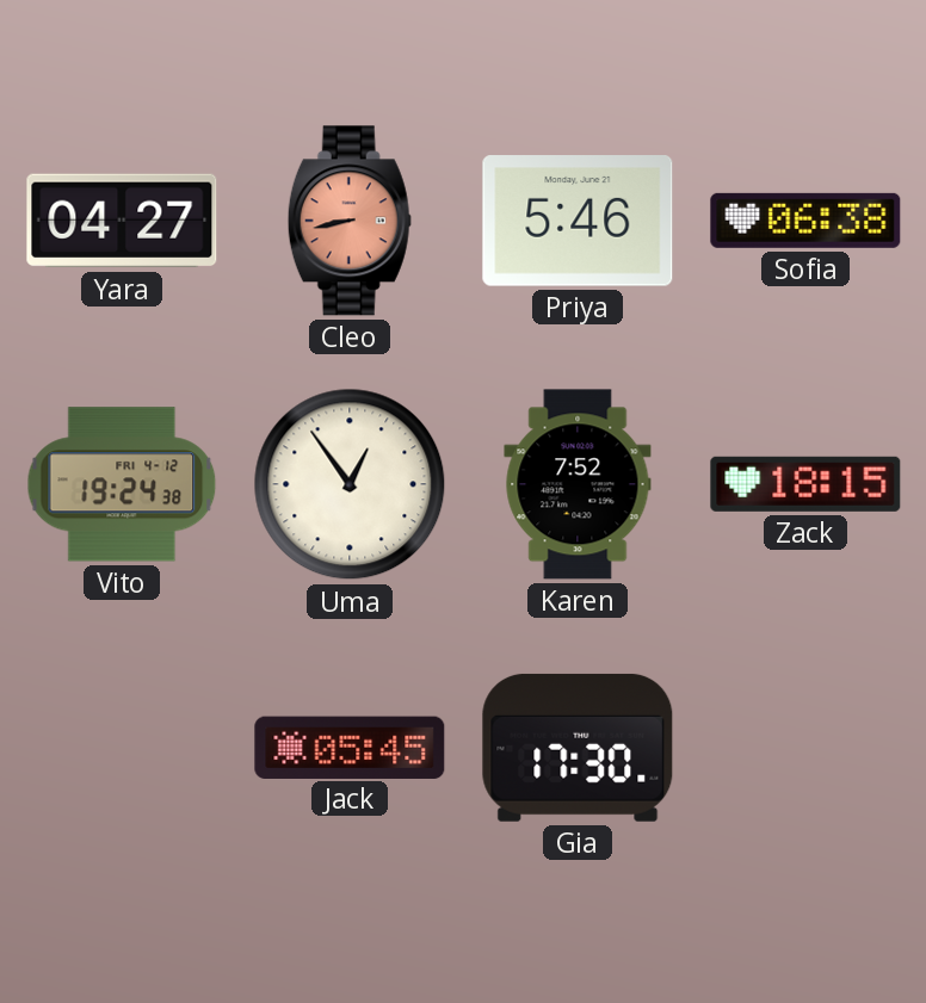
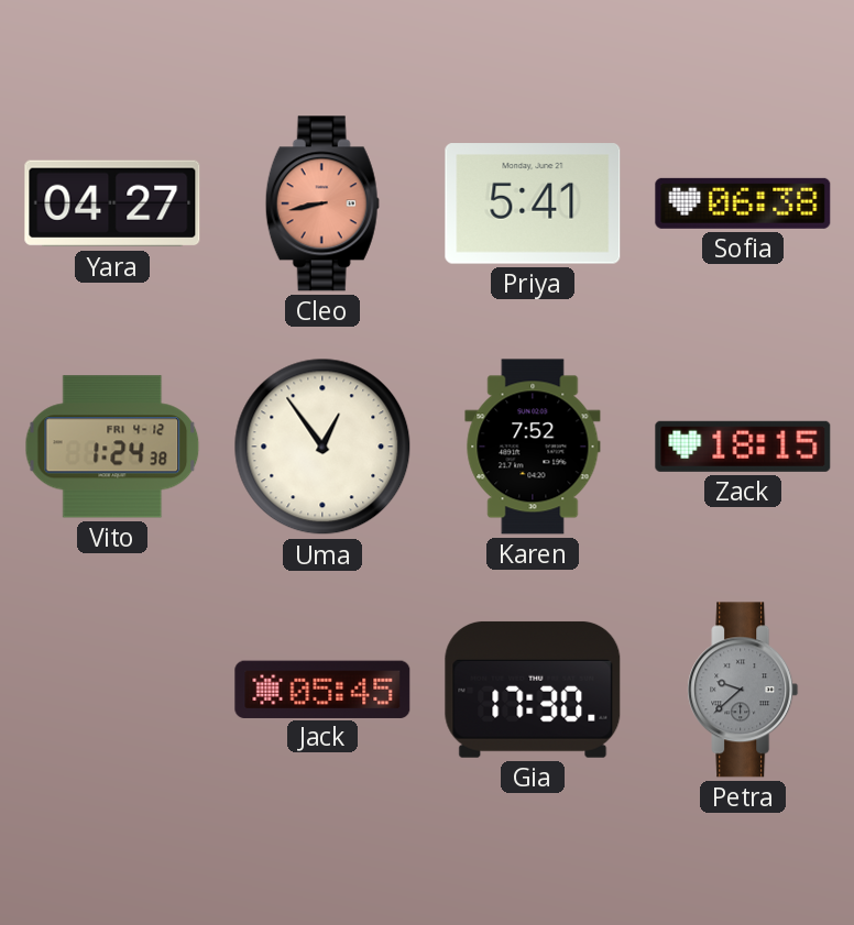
Priya: 5:46 -> 5:41
Vito: 19:24 -> 1:24
Petra: none -> 9:38
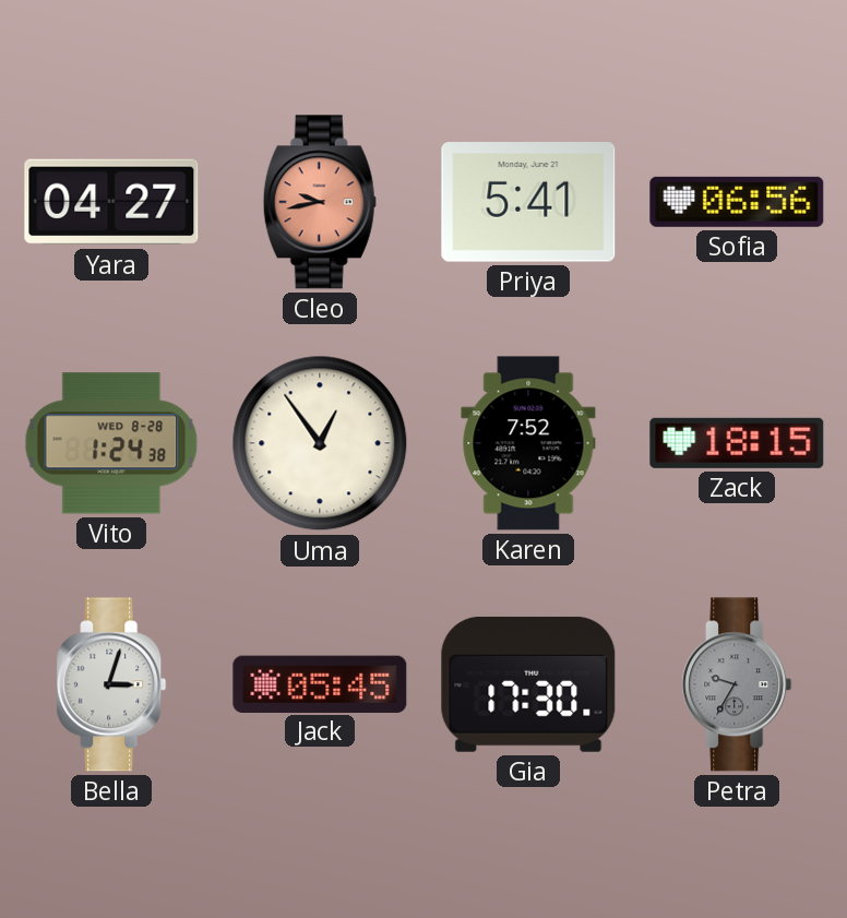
Cleo: 8:43 -> 9:43
Sofia: 06:38 -> 06:56
Vito date: FRI 4-12 -> WED 8-28
Bella: none -> 3:03
Petra: 9:38 -> 9:35
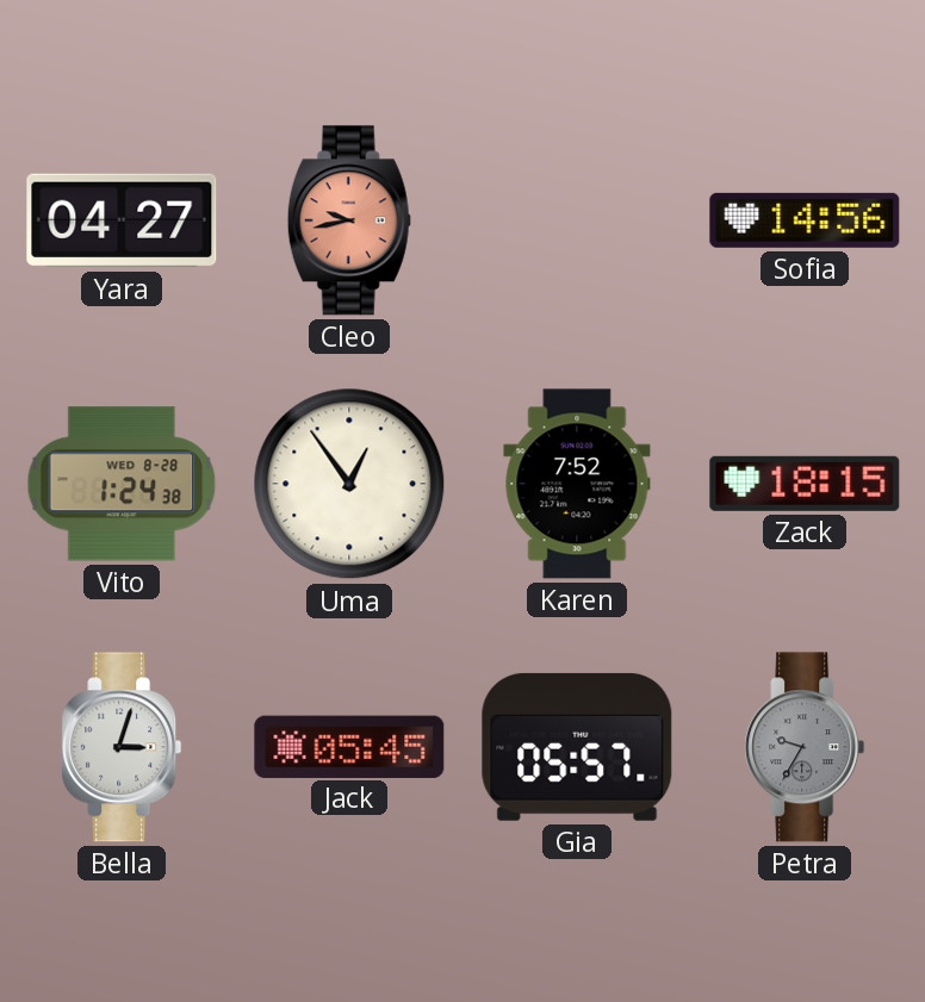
Priya: 5:41 -> none
Sofia: 06:56 -> 14:56
Gia: 17:30 -> 05:57
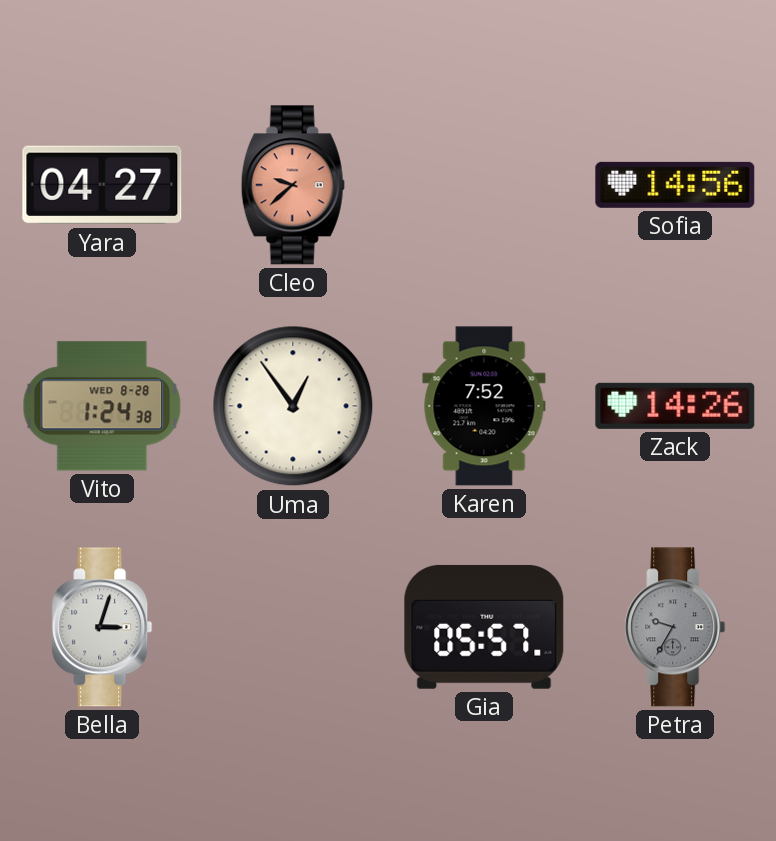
Cleo: 9:43 -> 9:38
Zack: 18:15 -> 14:26
Jack: 05:45 -> none
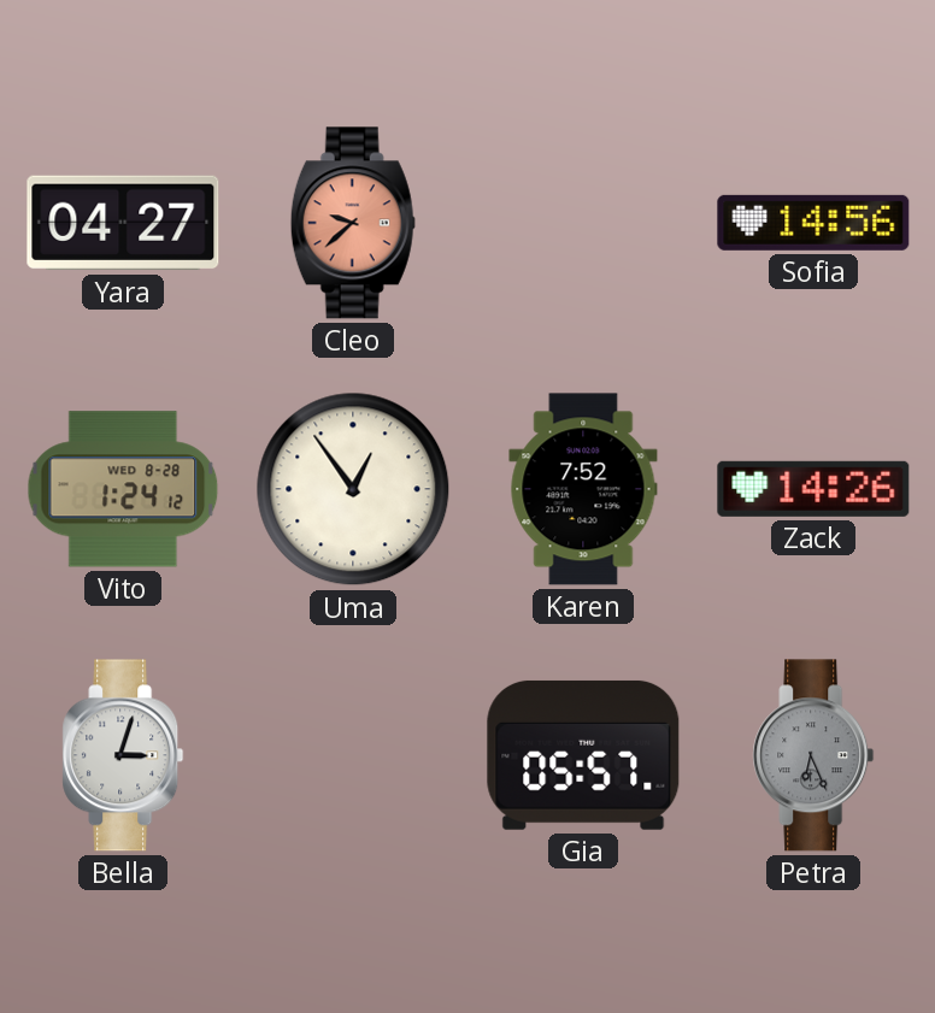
Vito: 1:24:38 -> 1:24:12
Petra: 9:35 -> 6:26
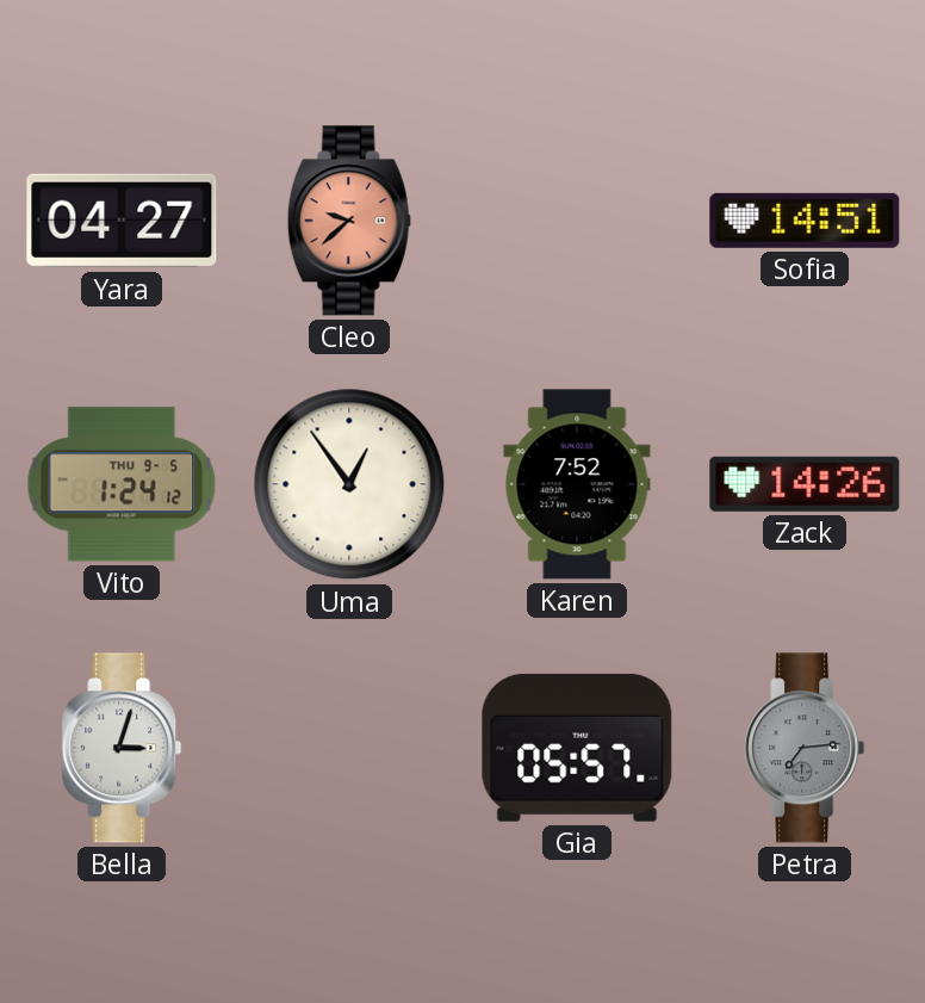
Sofia: 14:56 -> 14:51
Vito date: WED 8-28 -> THU 9-5
Petra: 6:26 -> 7:14
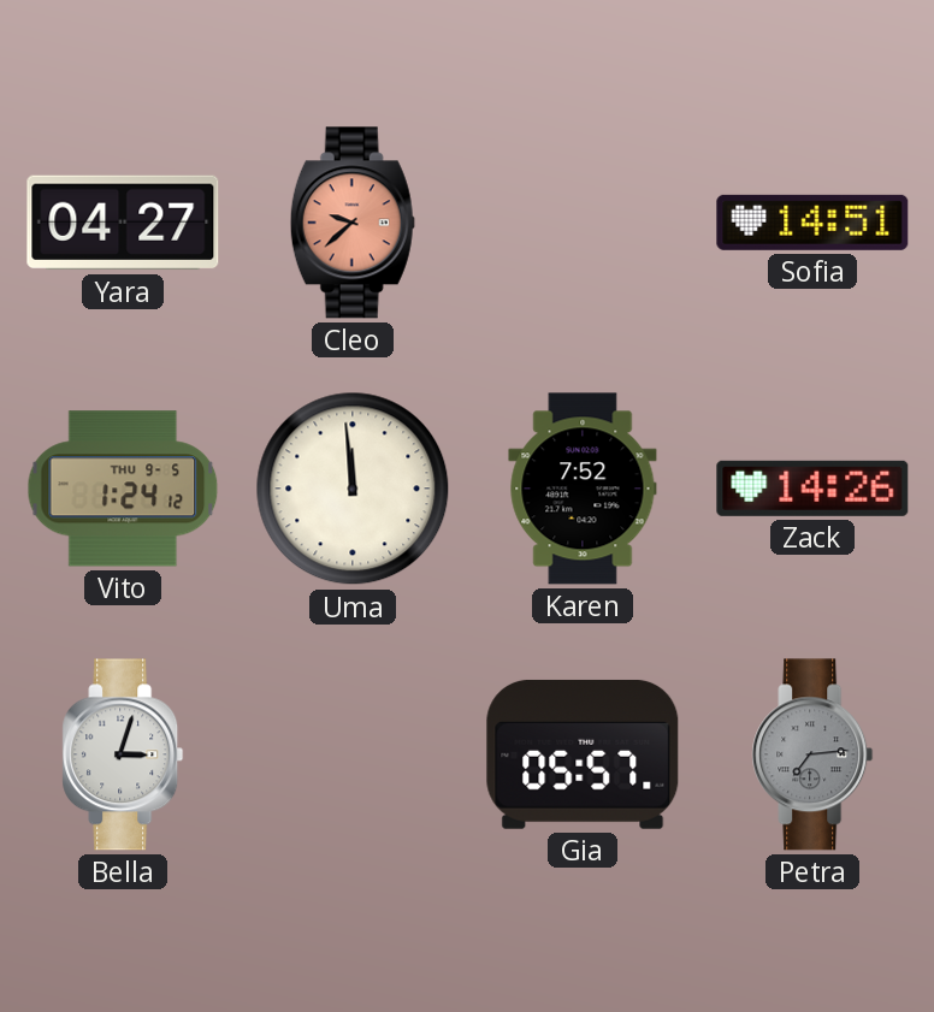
Uma: 12:54 -> 11:59
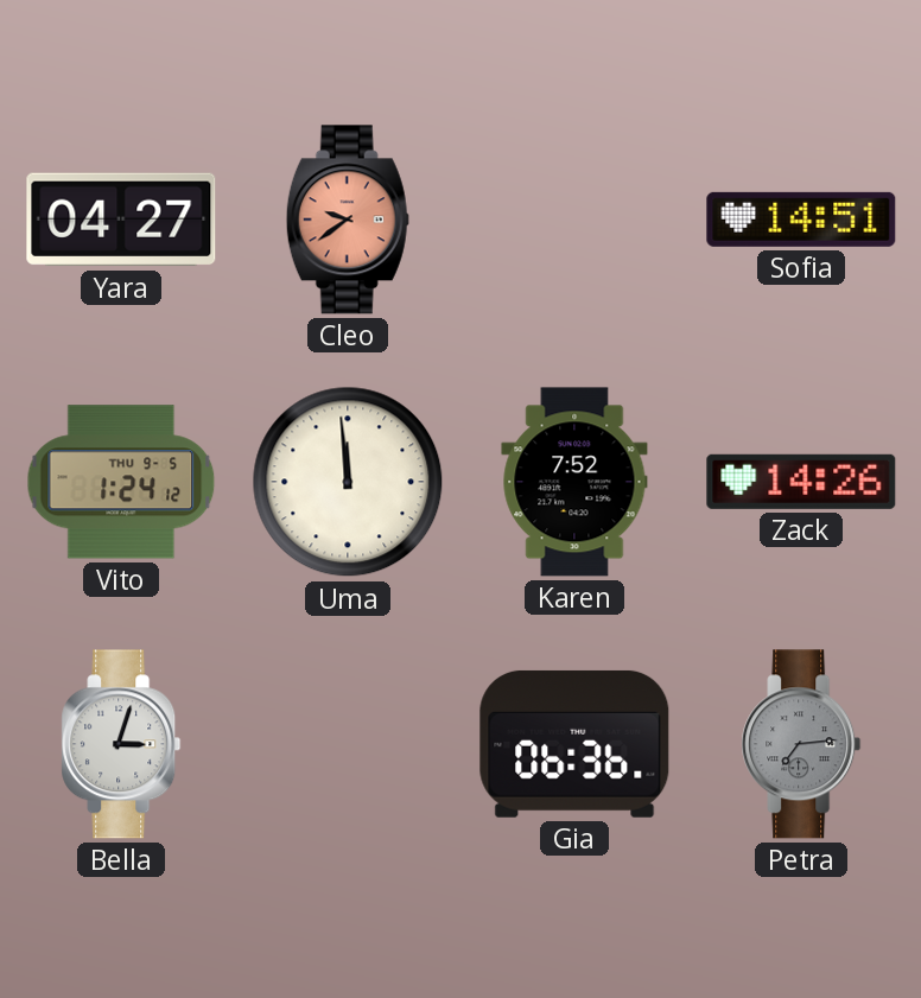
Cleo: 9:38 -> 9:39
Gia: 05:57 -> 06:36
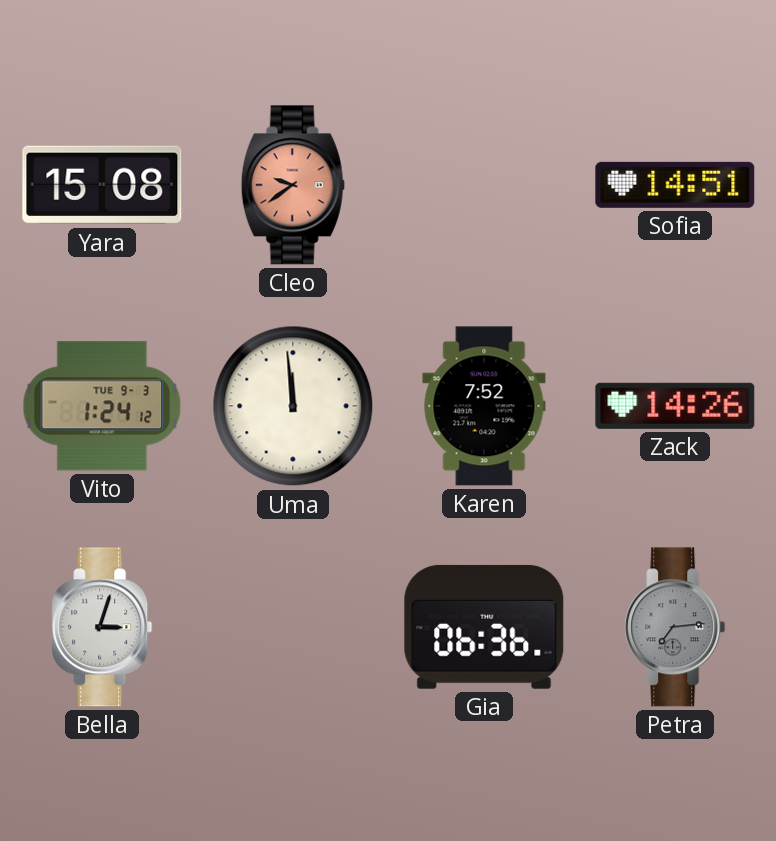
Yara: 04:27 -> 15:08
Vito date: THU 9-5 -> TUE 9-3
